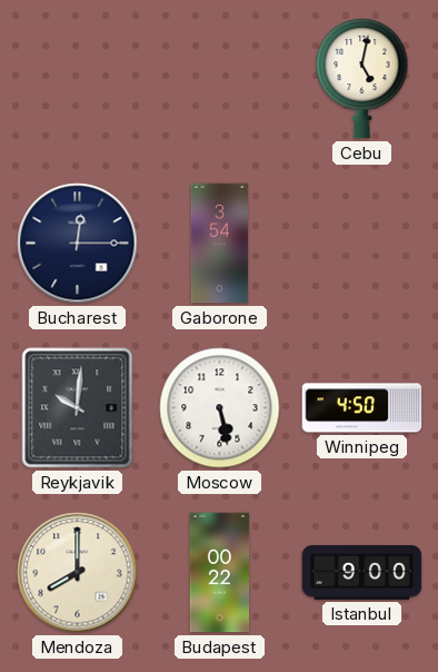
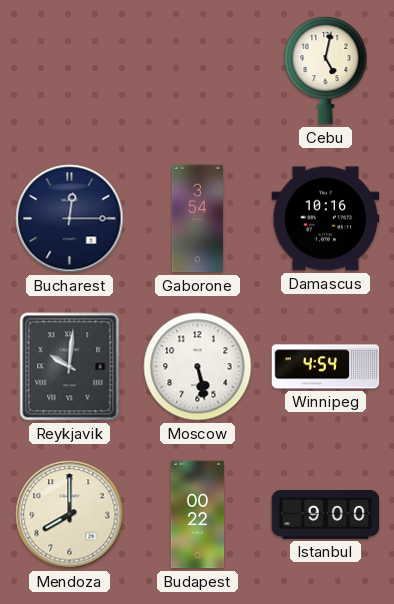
Damascus: none -> 10:16
Winnipeg: 4:50 -> 4:54
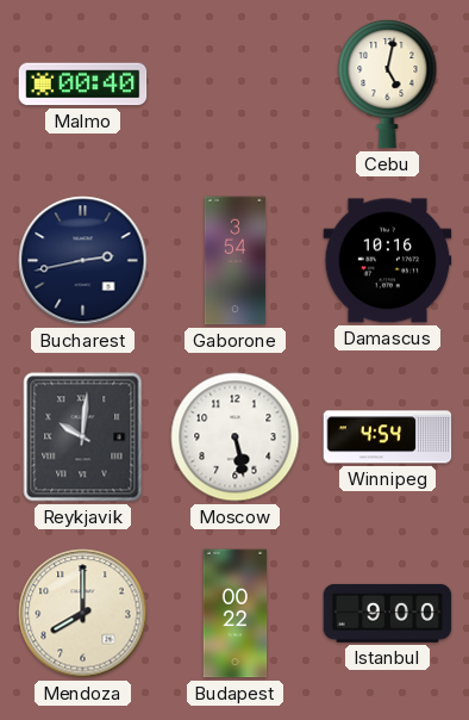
Malmo: none -> 00:40
Bucharest: 12:15 -> 2:43
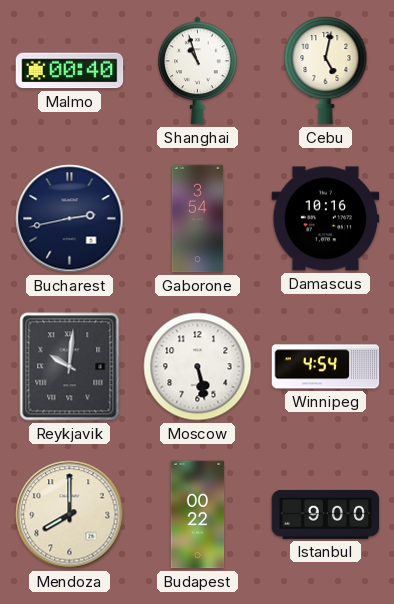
Shanghai: none -> 10:57
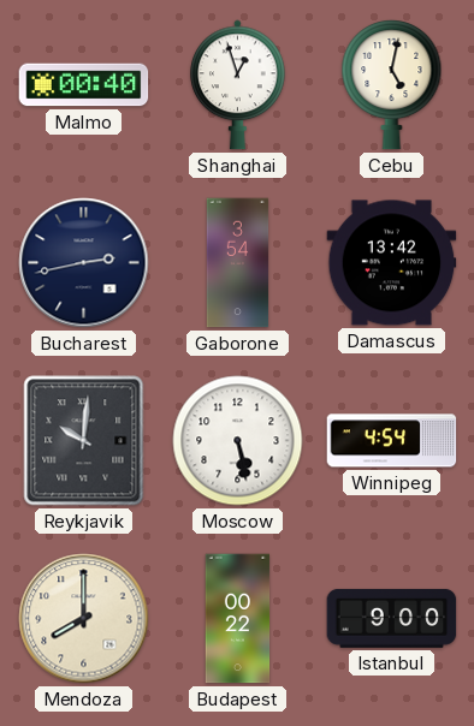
Shanghai: 10:57 -> 12:57
Damascus: 10:16 -> 13:42
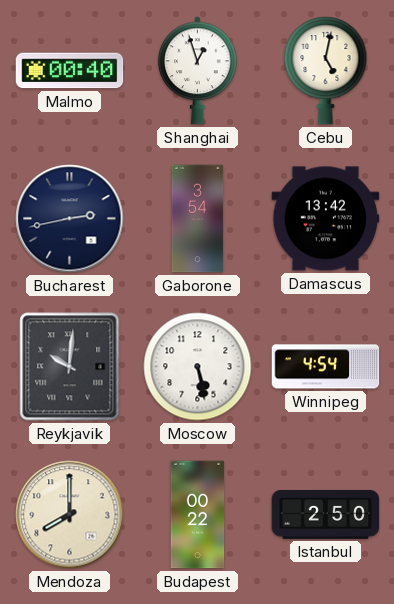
Istanbul: 9:00 -> 2:50
